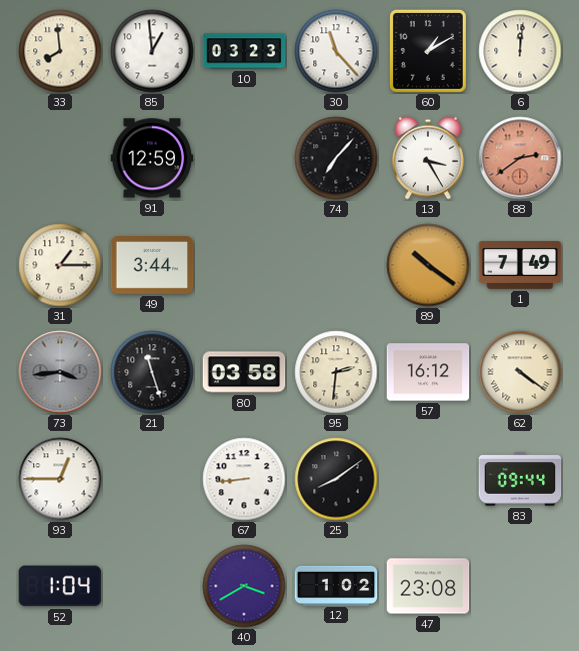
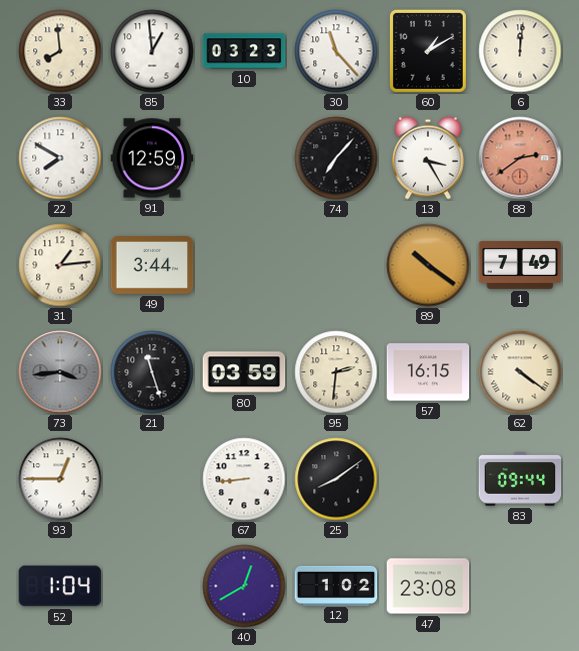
22: none -> 7:50
31: 1:15 -> 1:14
80: 03:58 -> 03:59
57: 16:12 -> 16:15
40: 3:40 -> 12:40
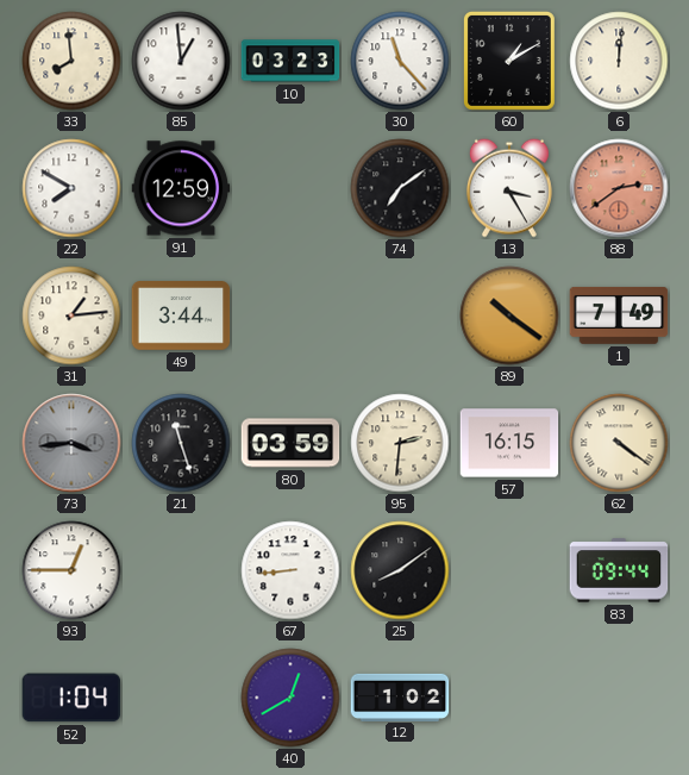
74: 7:07 -> 7:09
47: 23:08 -> none
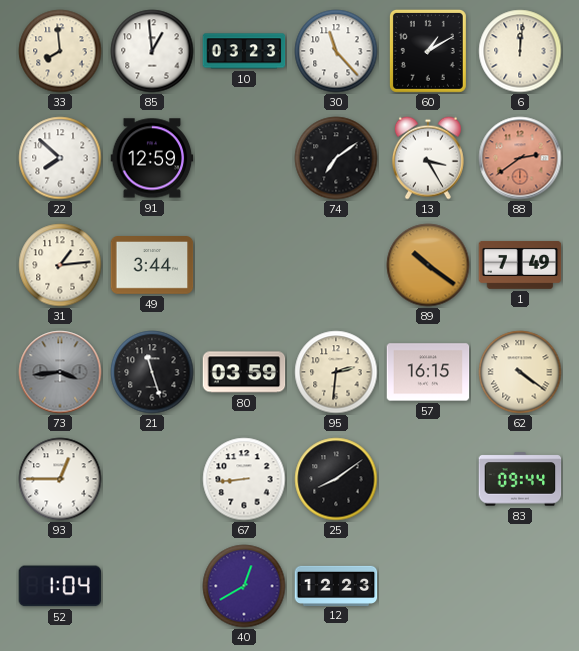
22: 7:50 -> 7:52
12: 1:02 -> 12:23
